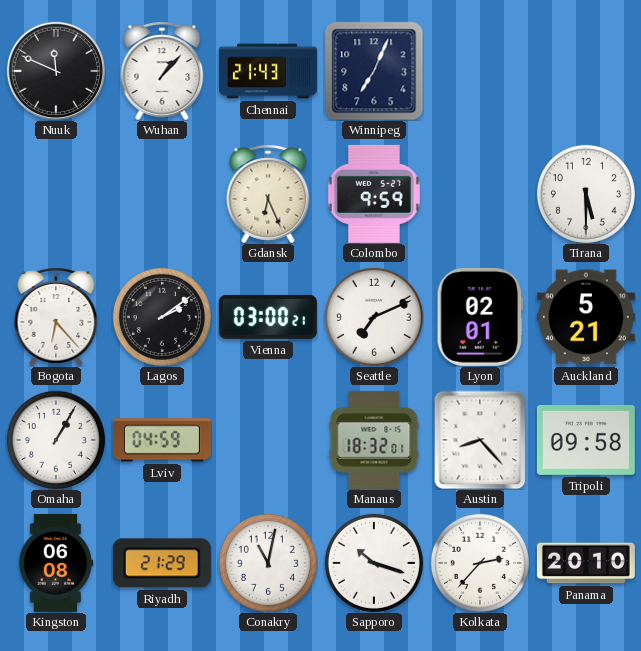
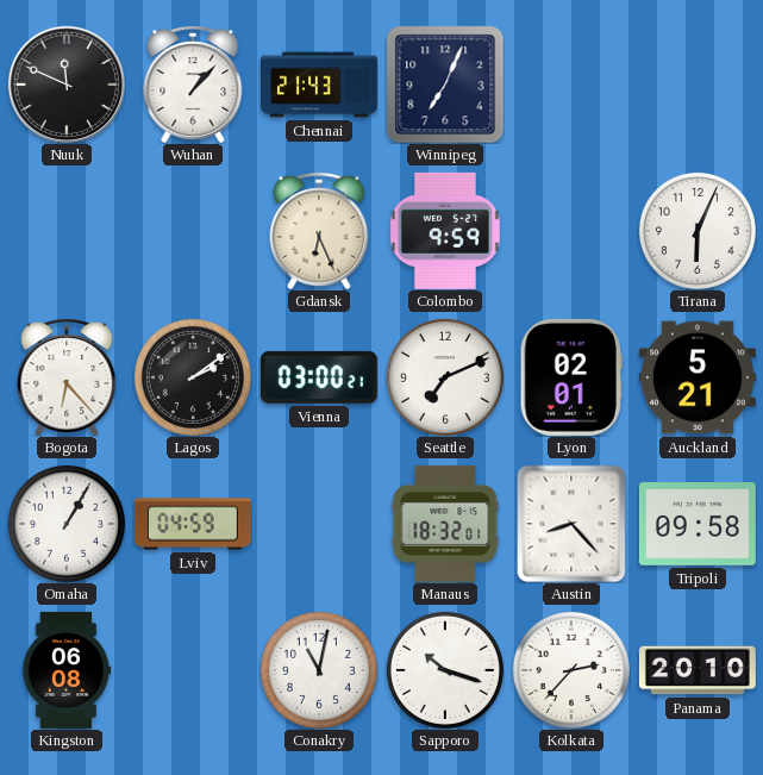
Tirana: 5:30 -> 6:04
Riyadh: 21:29 -> none
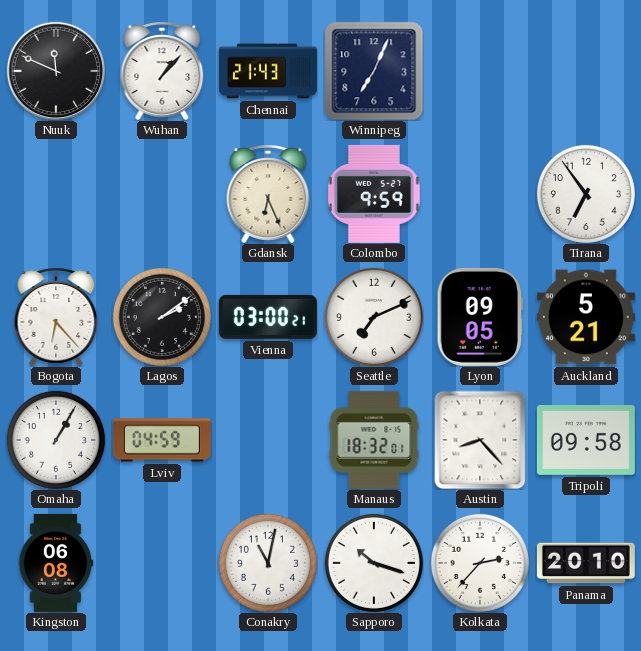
Tirana: 6:04 -> 6:54
Lyon: 02:01 -> 09:05
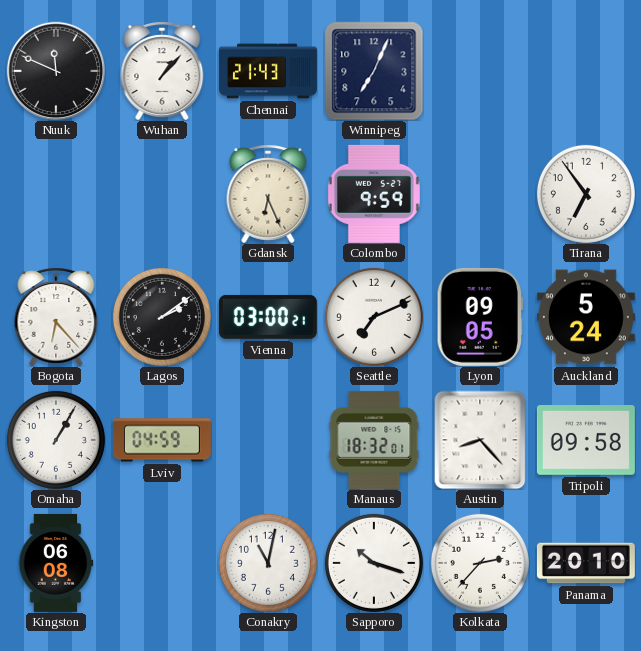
Auckland: 5:21 -> 5:24
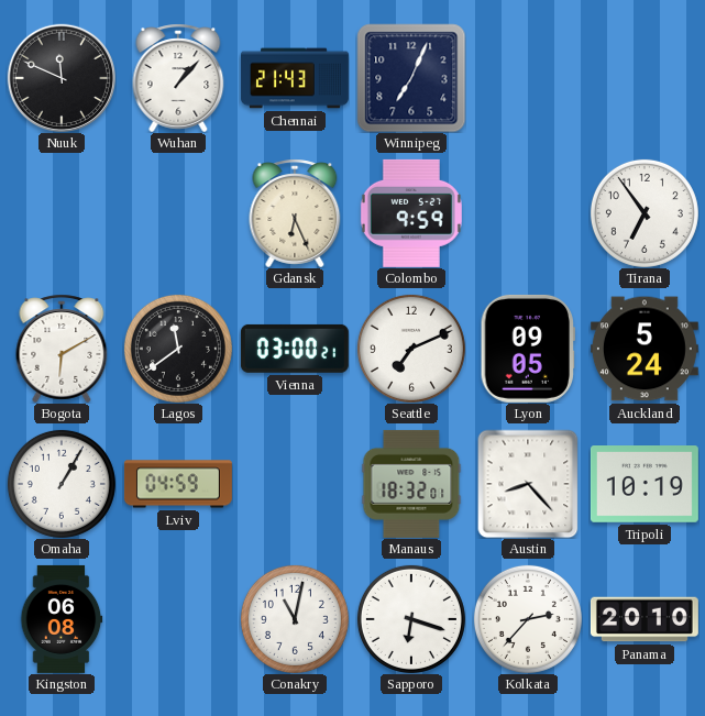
Bogota: 6:23 -> 6:10
Lagos: 2:09 -> 11:39
Tripoli: 09:58 -> 10:19
Sapporo: 10:18 -> 6:18
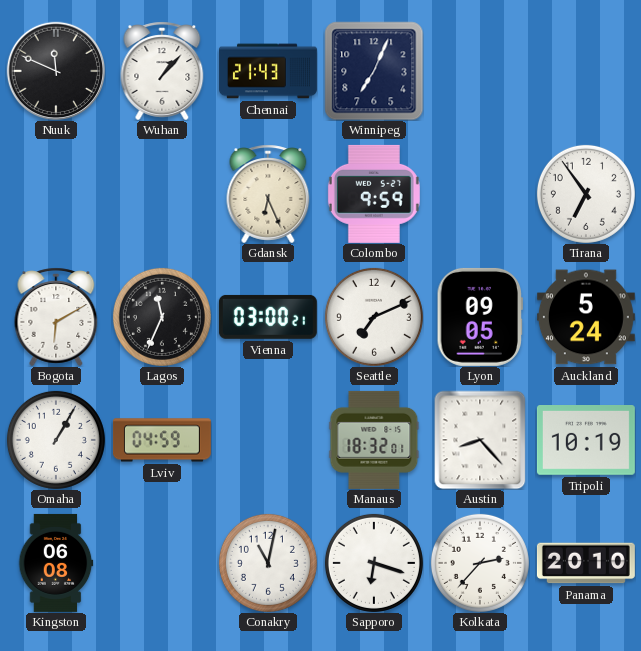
Lagos: 11:39 -> 11:34
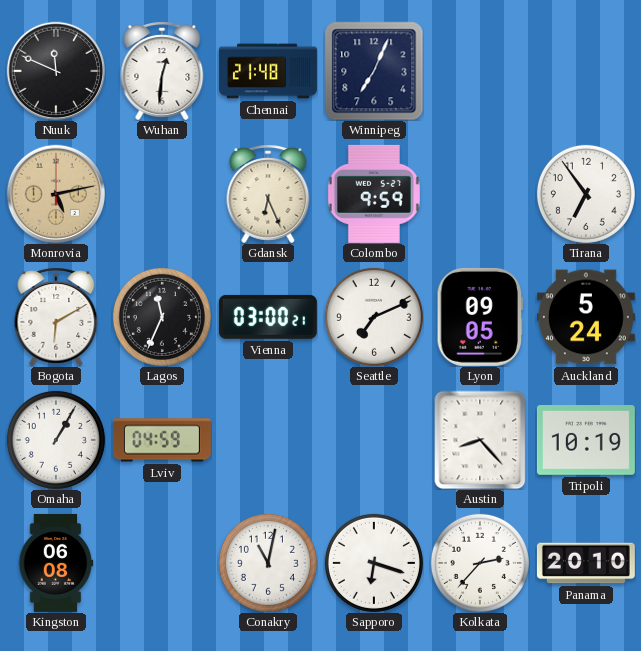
Wuhan: 1:07 -> 12:31
Chennai: 21:43 -> 21:48
Monrovia: none -> 5:13
Manaus: 18:32 -> none
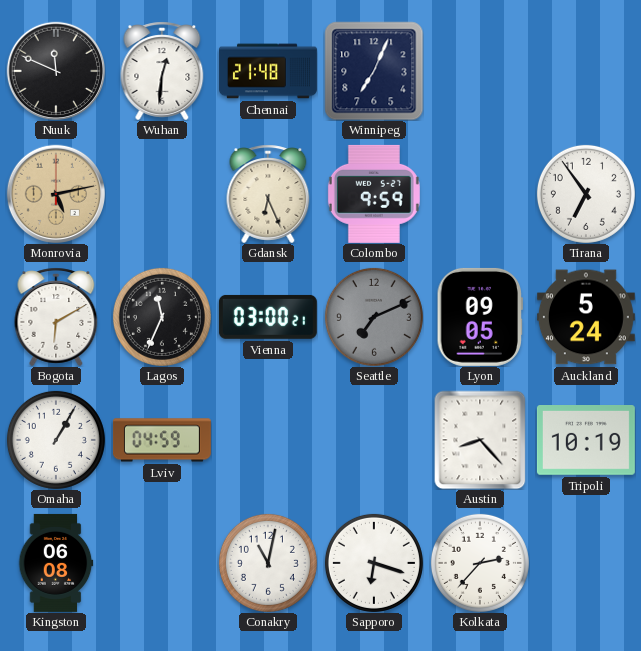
Seattle dial: white -> grey
Panama: 20:10 -> none
